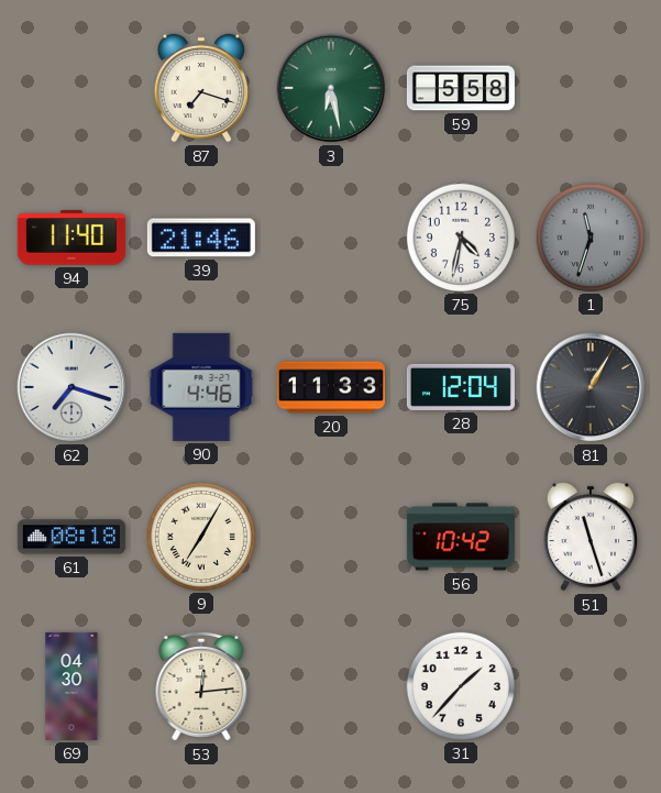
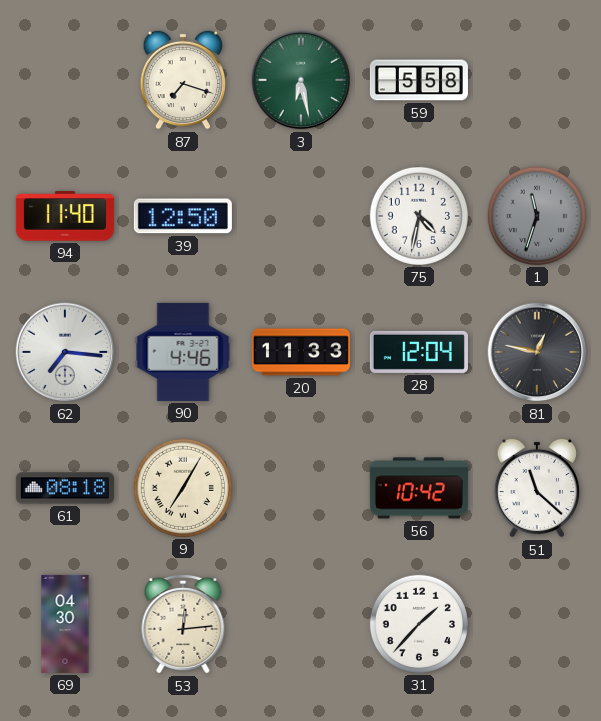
39: 21:46 -> 12:50
62: 7:18 -> 7:16
81: 1:05 -> 12:47
51: 11:27 -> 11:22
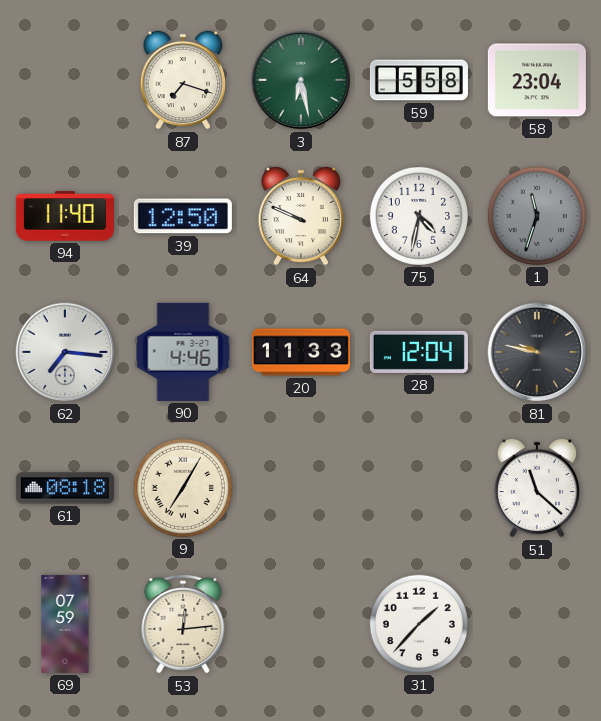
58: none -> 23:04
64: none -> 9:49
81: 12:47 -> 9:47
56: 10:42 -> none
69: 04:30 -> 07:59
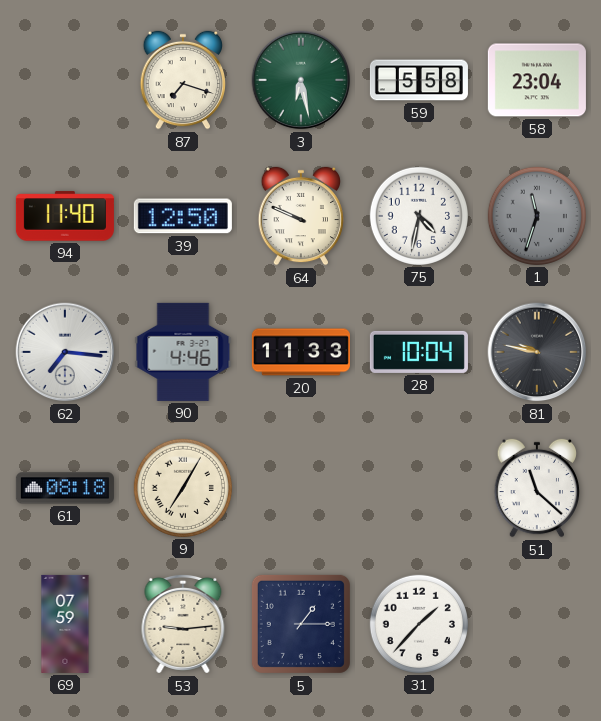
28: 12:04 -> 10:04
53: 12:14 -> 9:14
5: none -> 1:15
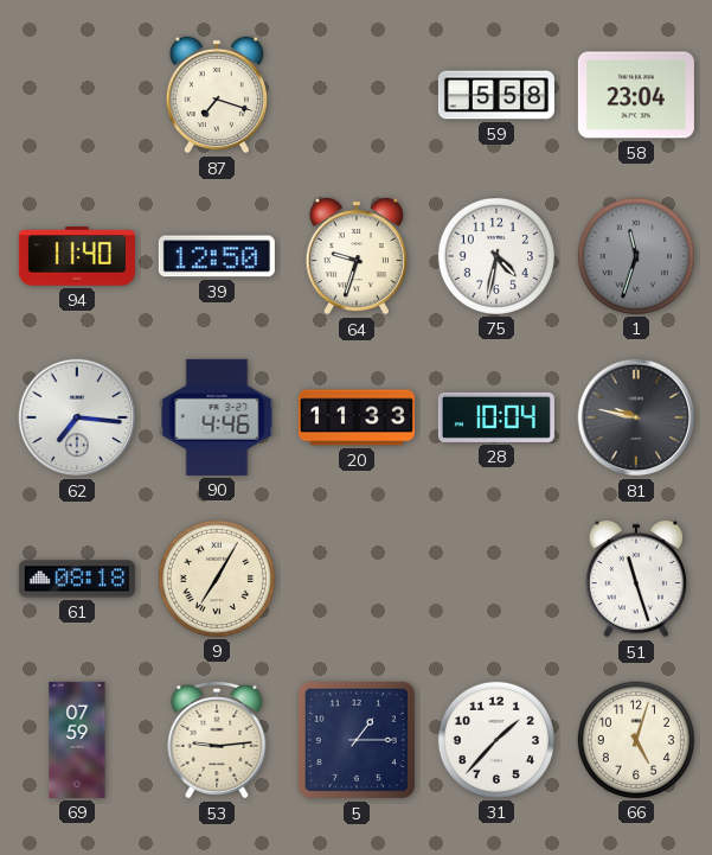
3: 6:28 -> none
64: 9:49 -> 9:33
51: 11:22 -> 11:27
66: none -> 5:03
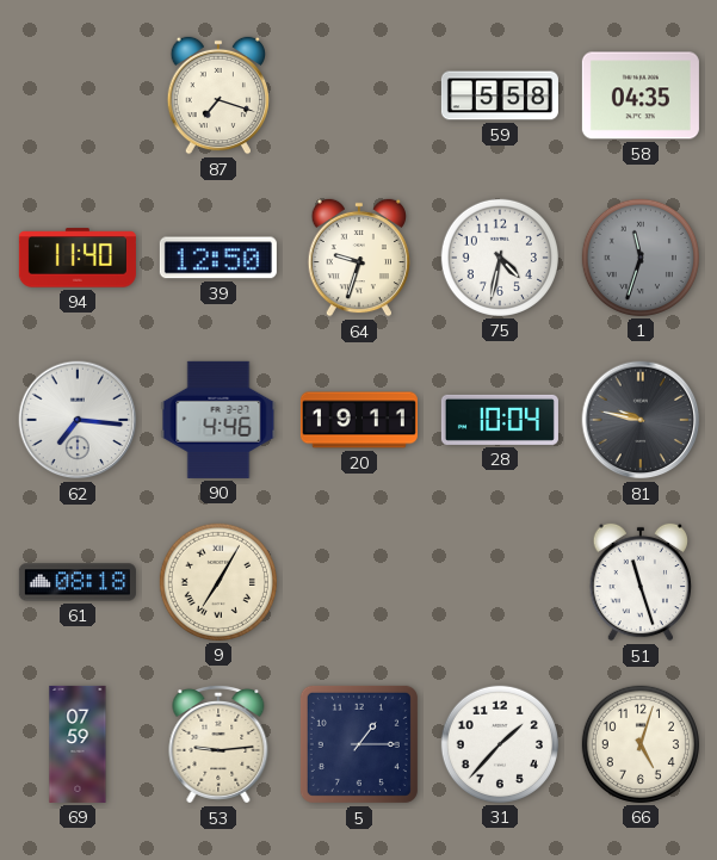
58: 23:04 -> 04:35
20: 11:33 -> 19:11
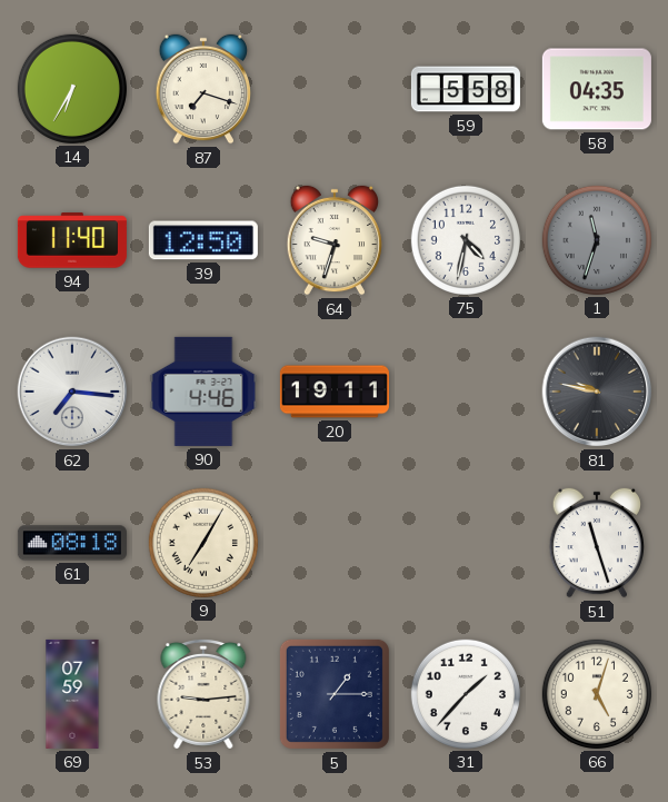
14: none -> 6:35
28: 10:04 -> none
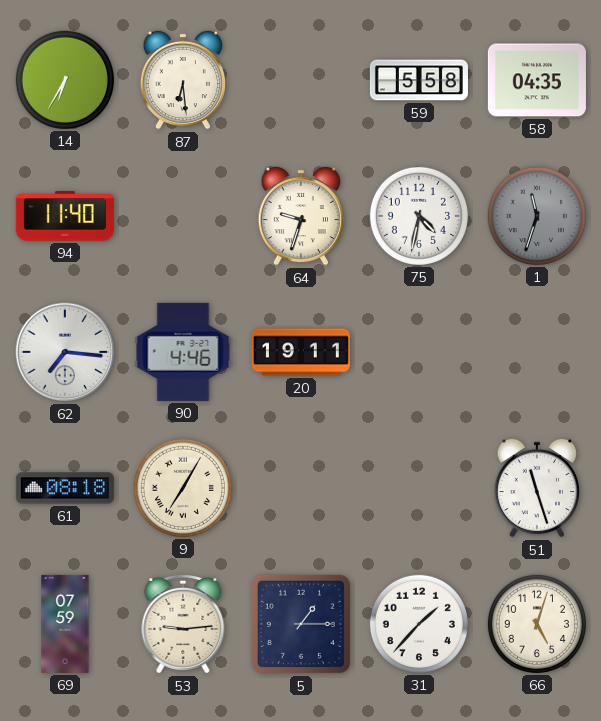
87: 7:18 -> 6:29
39: 12:50 -> none
81: 9:47 -> none
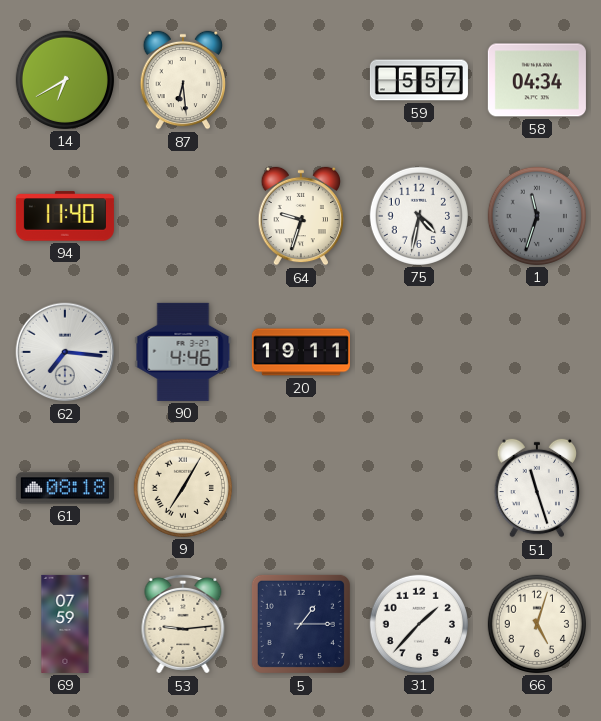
14: 6:35 -> 6:40
59: 5:58 -> 5:57
58: 04:35 -> 04:34
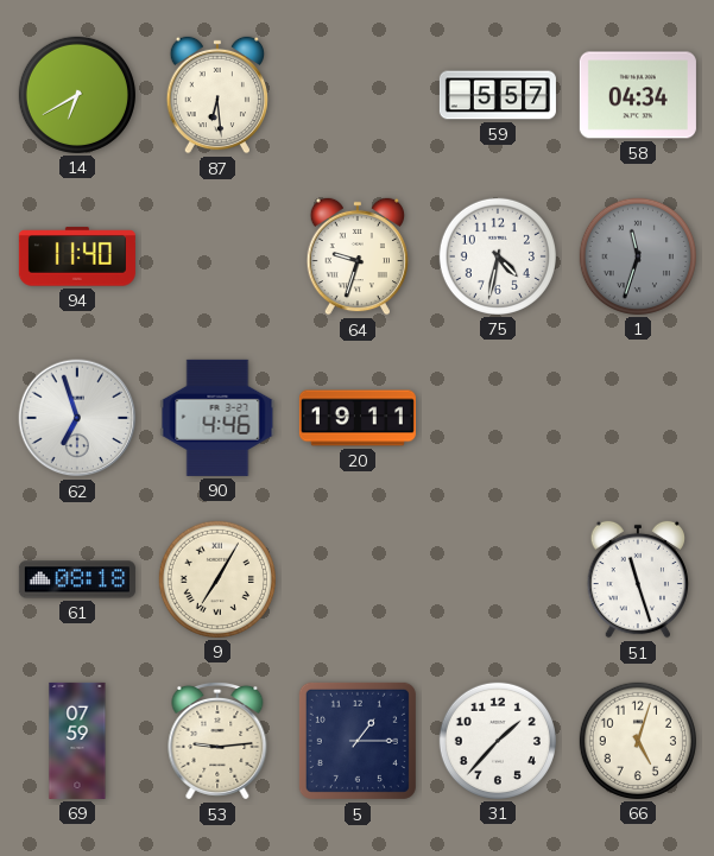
62: 7:16 -> 6:57
